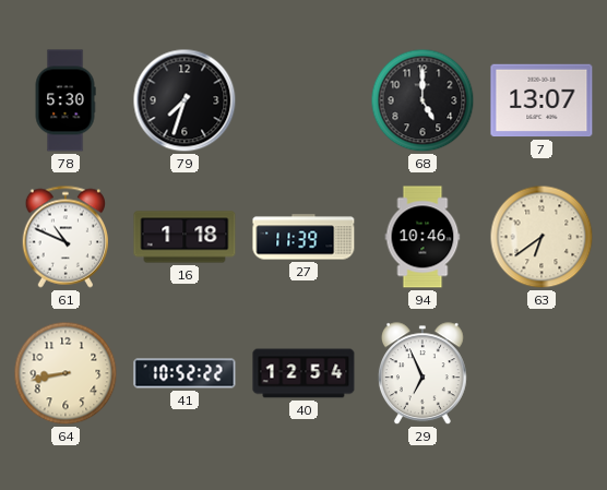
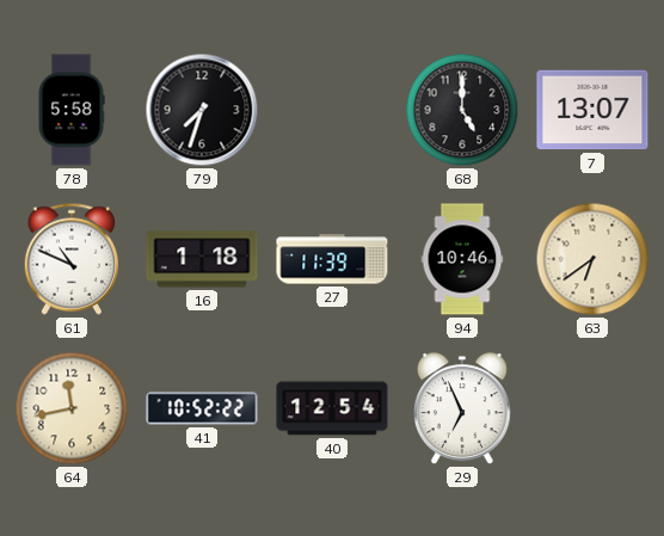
78: 5:30 -> 5:58
64: 8:43 -> 11:43
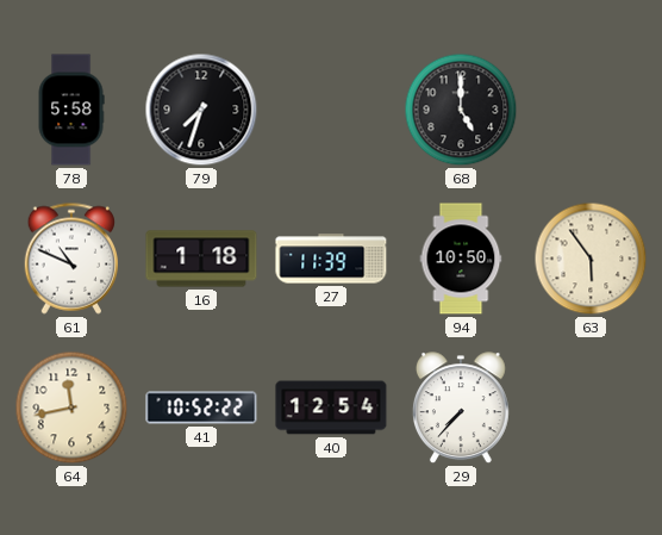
7: 13:07 -> none
94: 10:46 -> 10:50
63: 6:39 -> 5:54
29: 6:56 -> 7:37
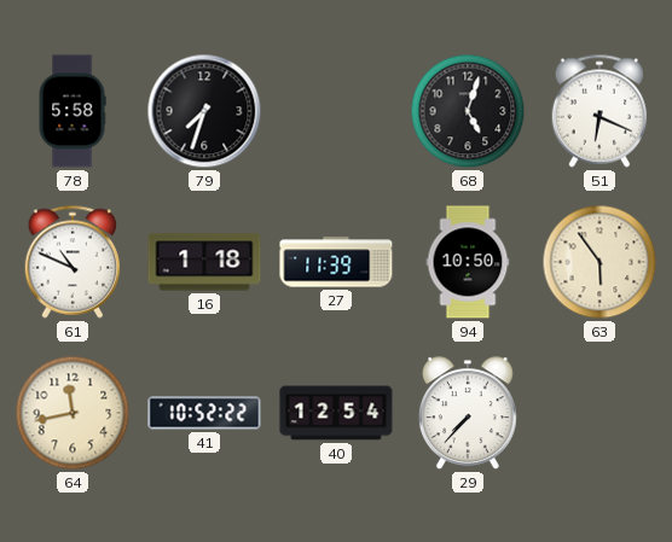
68: 5:00 -> 5:03
51: none -> 6:19
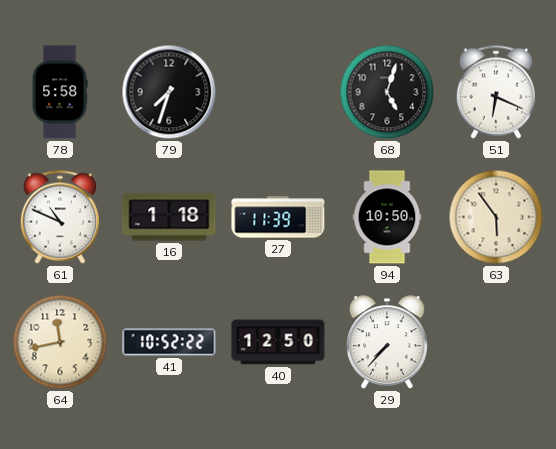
40: 12:54 -> 12:50
